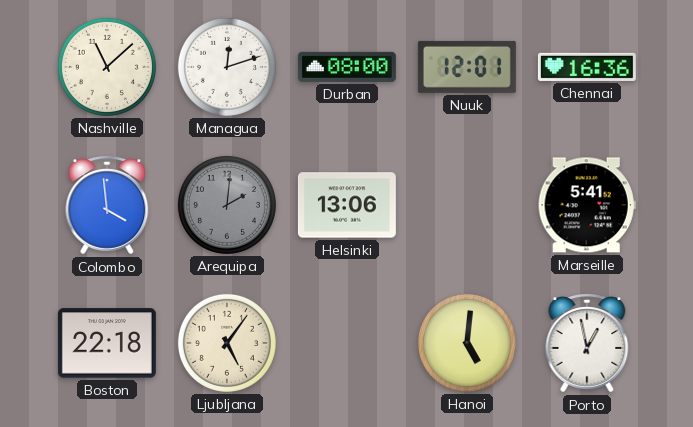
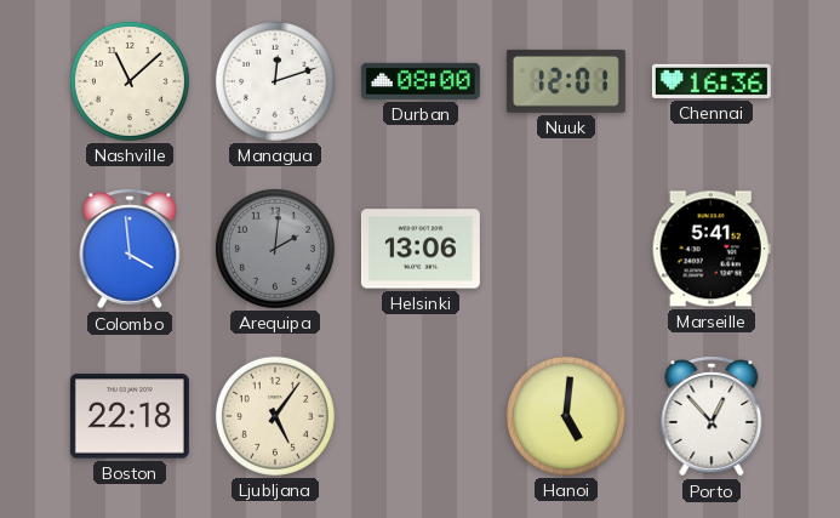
Porto: 12:58 -> 12:53
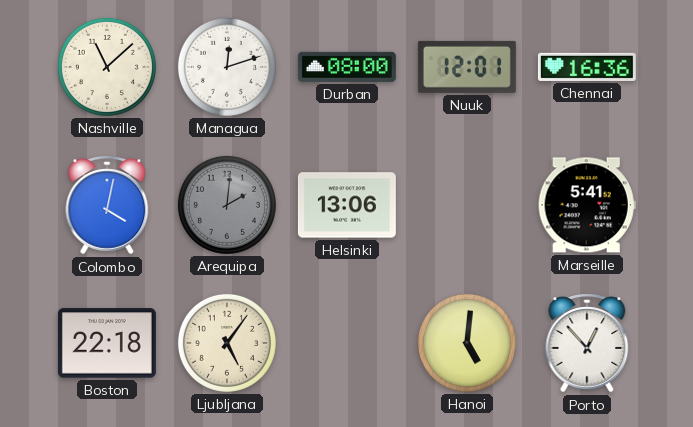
Colombo: 3:59 -> 4:02
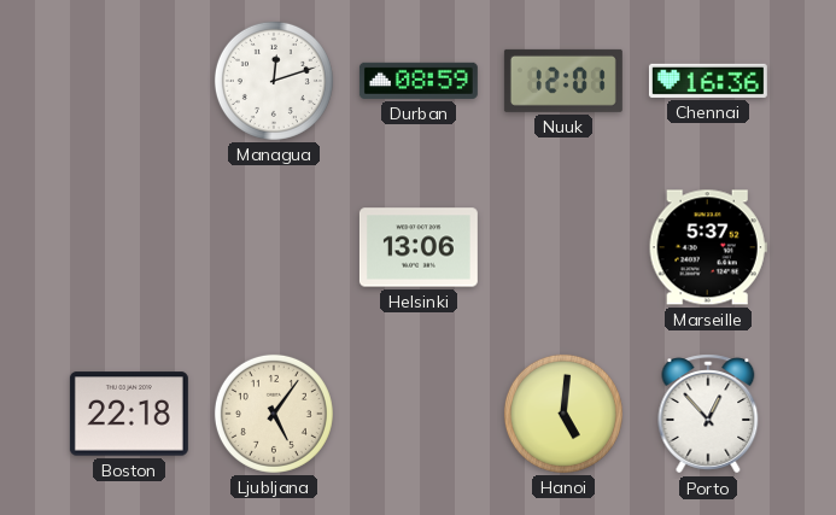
Nashville: 11:08 -> none
Durban: 08:00 -> 08:59
Colombo: 4:02 -> none
Arequipa: 2:01 -> none
Marseille: 5:41 -> 5:37
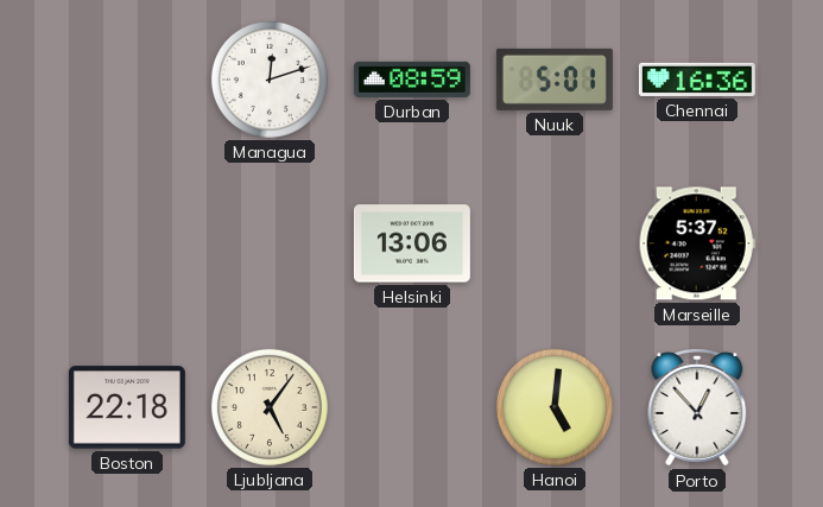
Nuuk: 12:01 -> 5:01
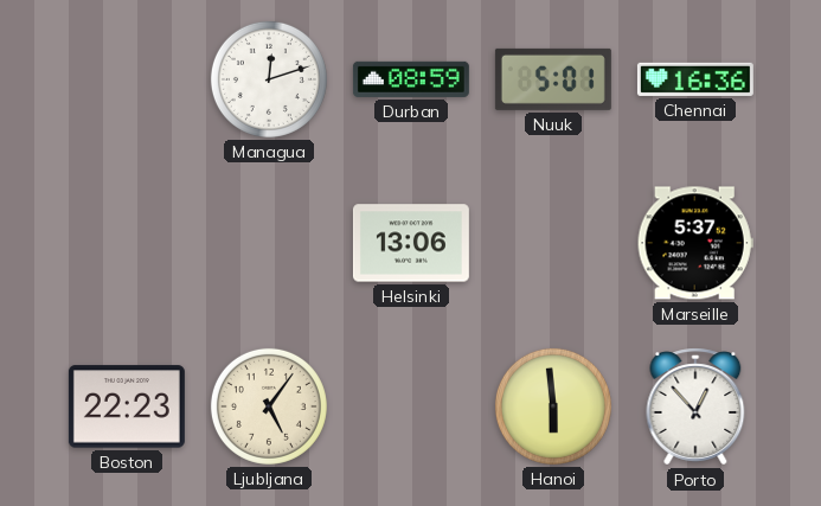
Boston: 22:18 -> 22:23
Hanoi: 5:01 -> 5:59
